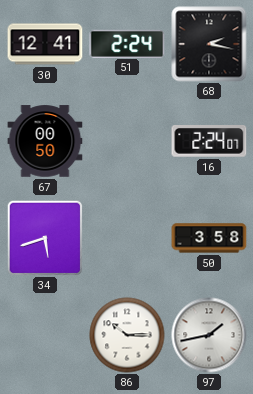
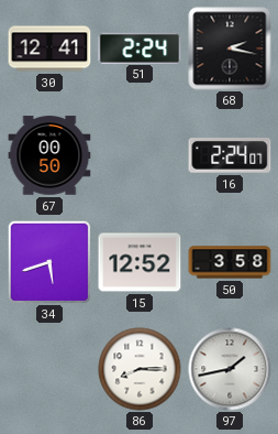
15: none -> 12:52
86: 10:15 -> 8:15
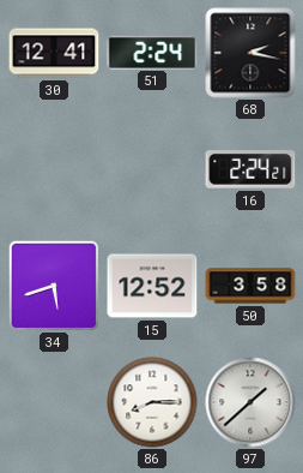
67: 00:50 -> none
16: 2:24:07 -> 2:24:21
97: 1:43 -> 1:38
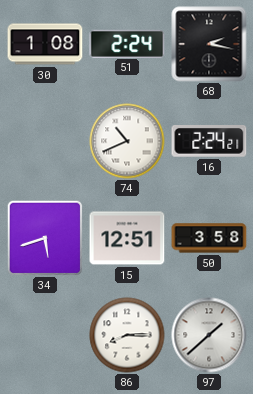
30: 12:41 -> 1:08
74: none -> 10:41
15: 12:52 -> 12:51
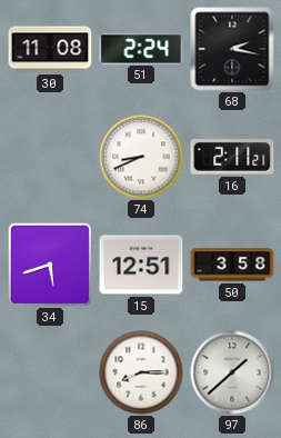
30: 1:08 -> 11:08
74: 10:41 -> 8:41
16: 2:24 -> 2:11
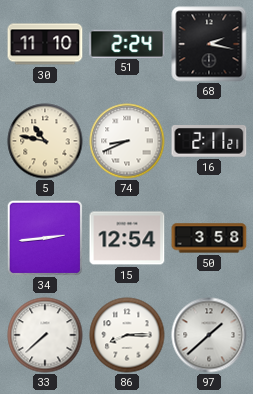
30: 11:08 -> 11:10
5: none -> 10:47
34: 5:42 -> 2:44
15: 12:51 -> 12:54
33: none -> 7:38
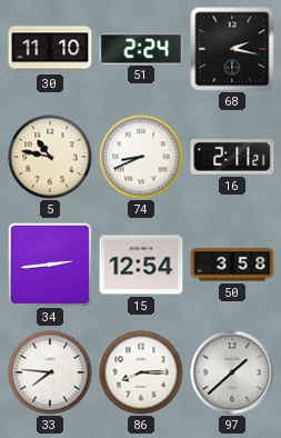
33: 7:38 -> 7:46
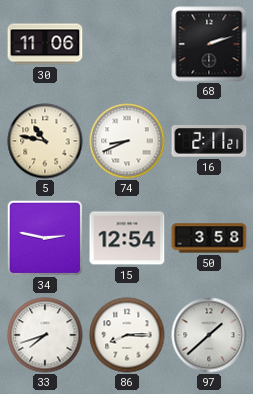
30: 11:10 -> 11:06
51: 2:24 -> none
68: 2:17 -> 2:12
34: 2:44 -> 2:47
33: 7:46 -> 7:42
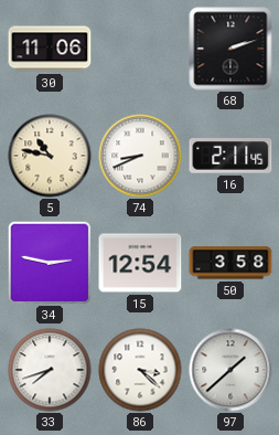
16: 2:11:21 -> 2:11:45
86: 8:15 -> 3:22
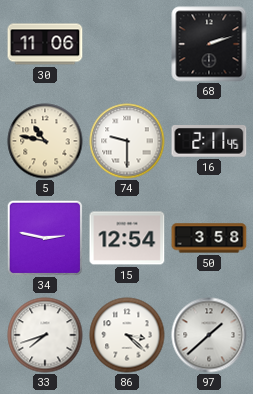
74: 8:41 -> 9:30
